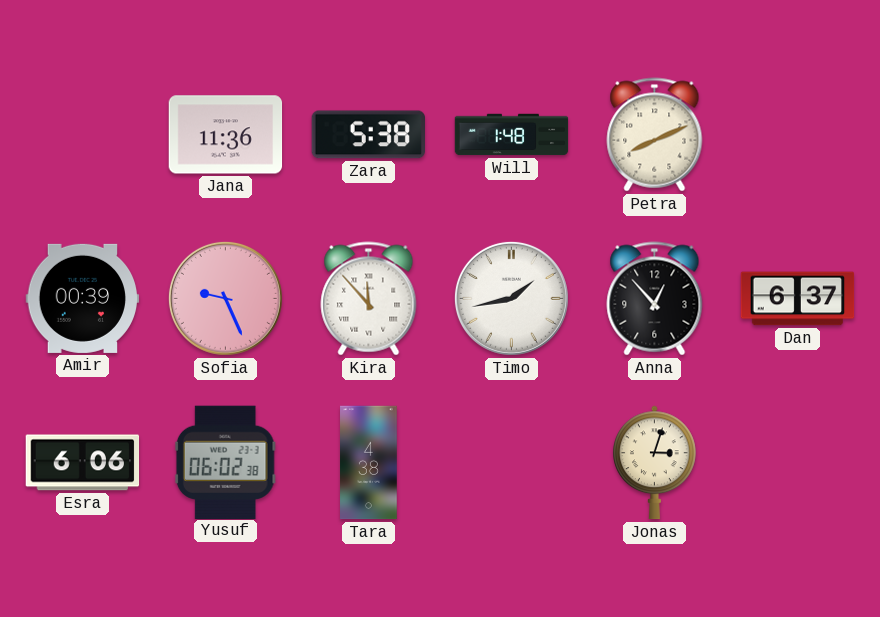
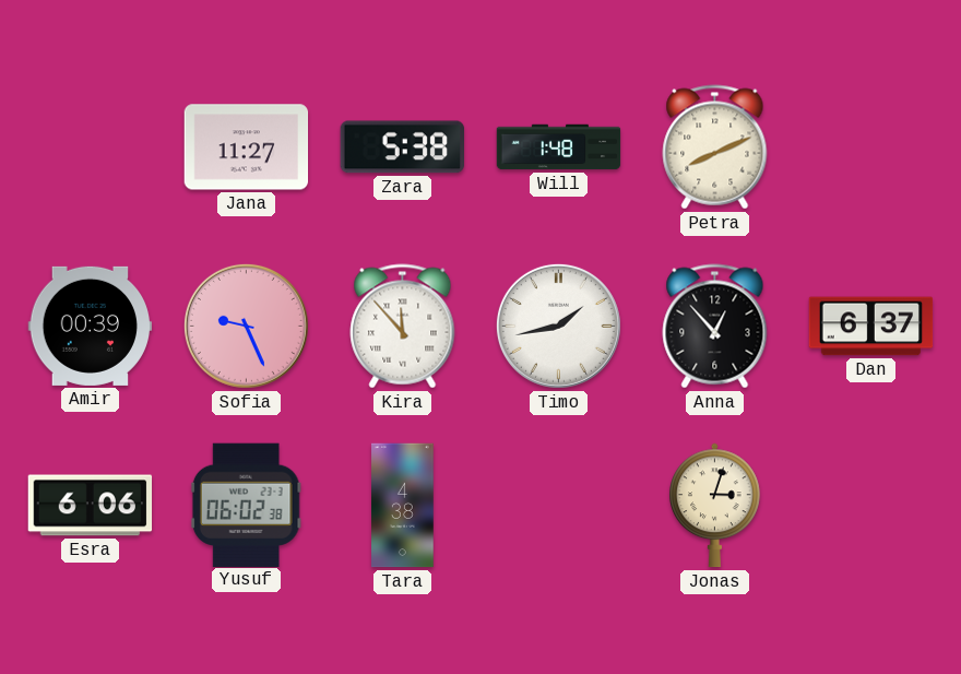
Jana: 11:36 -> 11:27
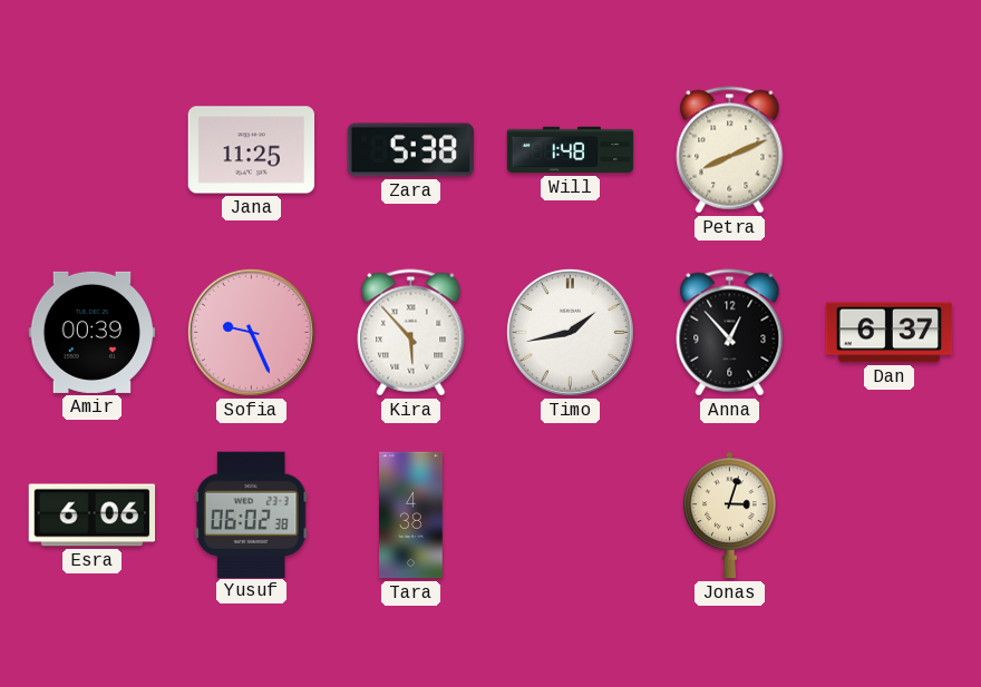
Jana: 11:27 -> 11:25
Kira: 11:53 -> 5:53
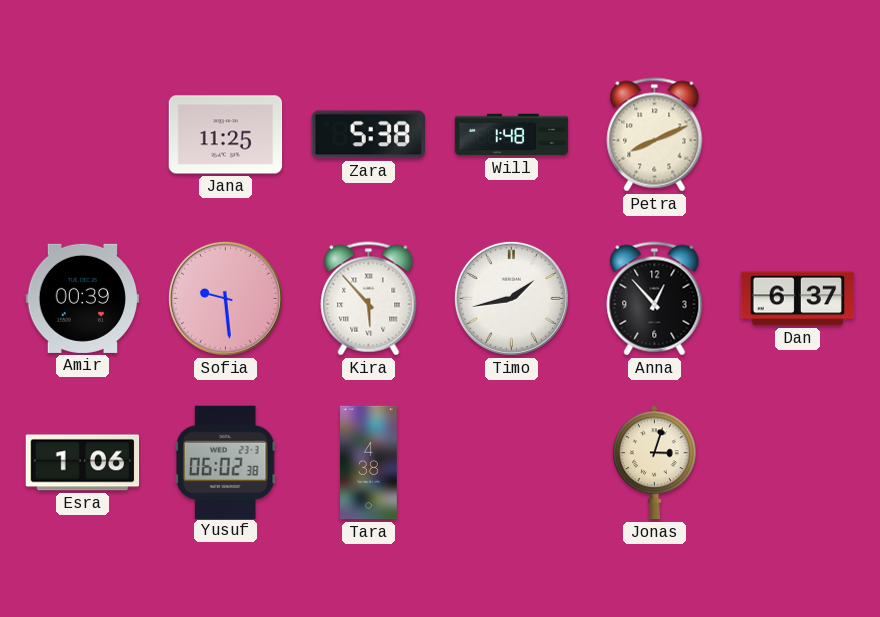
Sofia: 9:26 -> 9:29
Esra: 6:06 -> 1:06
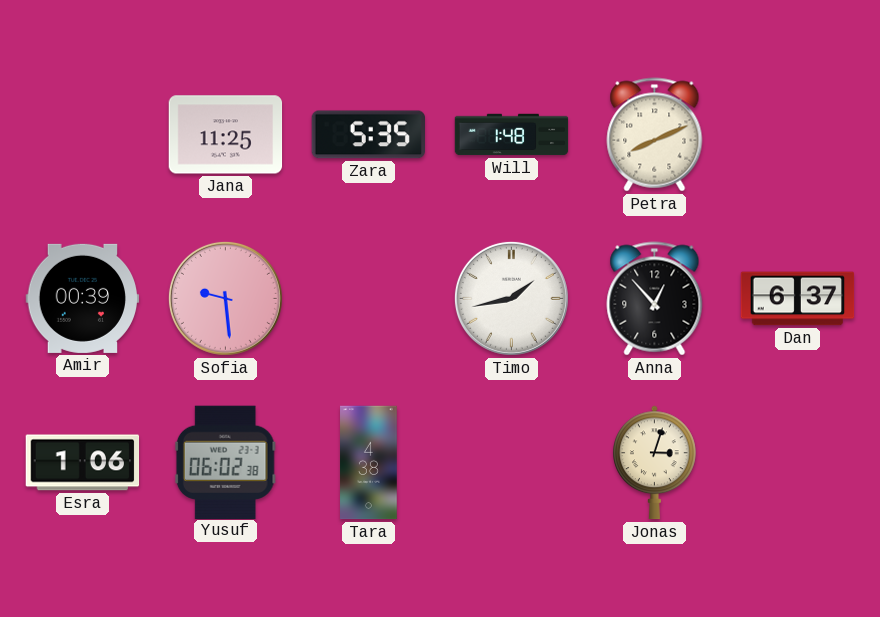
Zara: 5:38 -> 5:35
Kira: 5:53 -> none
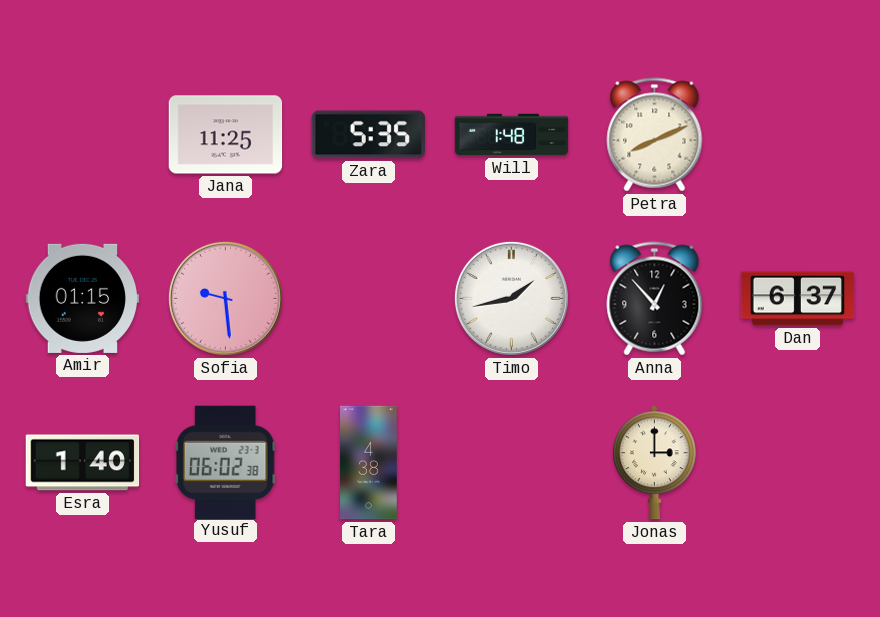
Amir: 00:39 -> 01:15
Esra: 1:06 -> 1:40
Jonas: 3:03 -> 3:00
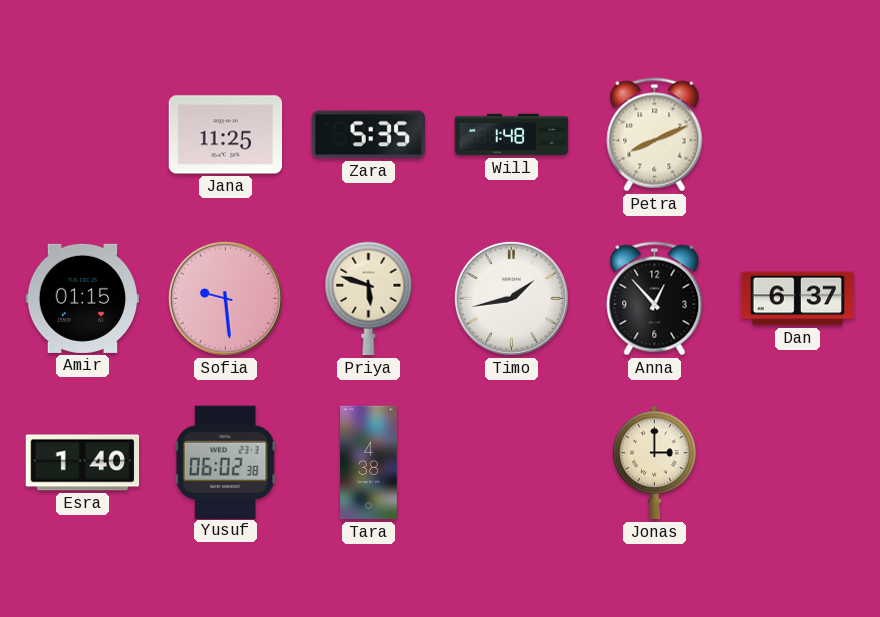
Priya: none -> 5:48
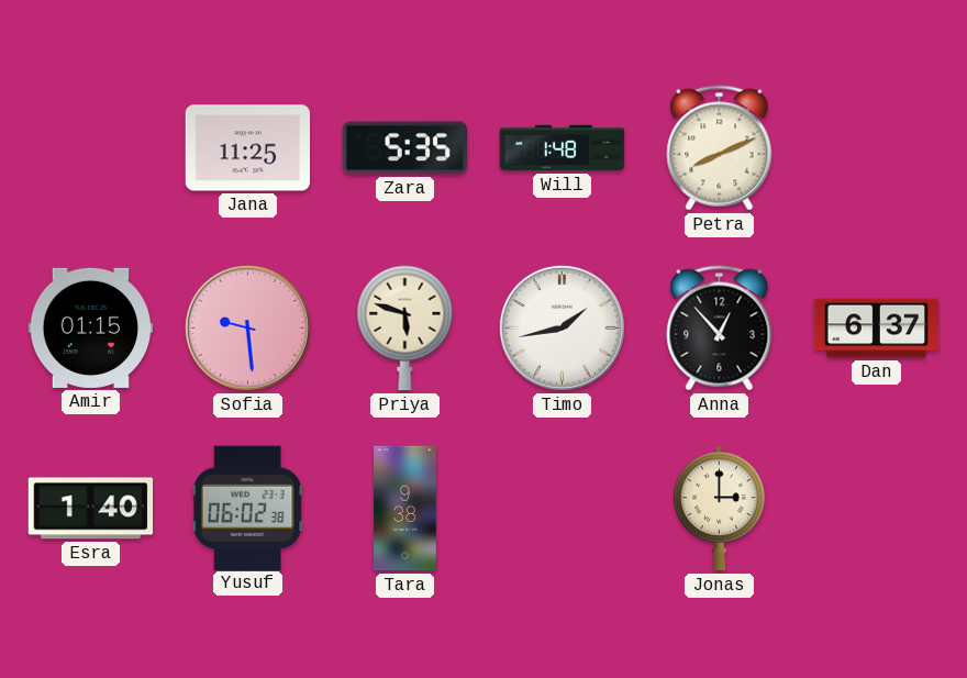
Tara: 4:38 -> 9:38
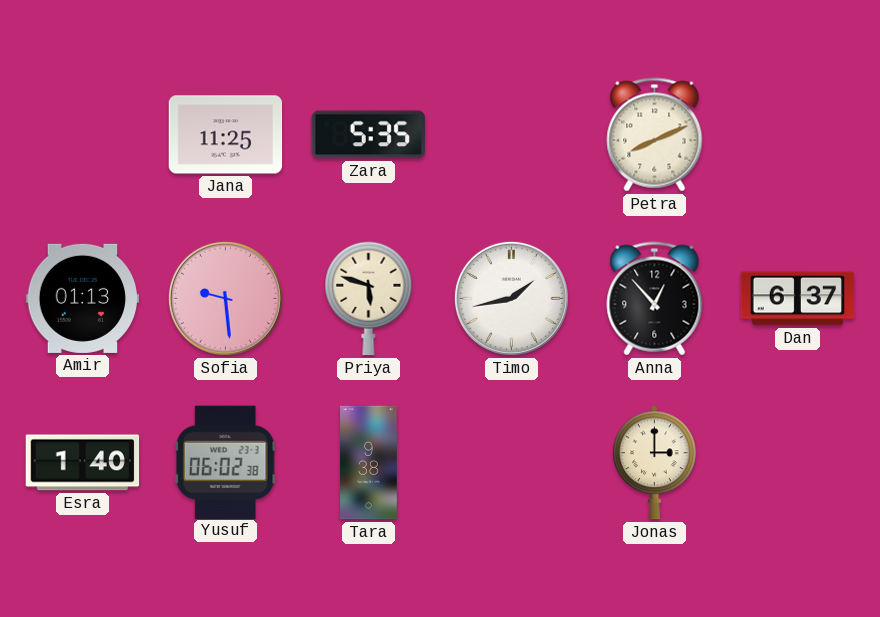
Will: 1:48 -> none
Amir: 01:15 -> 01:13
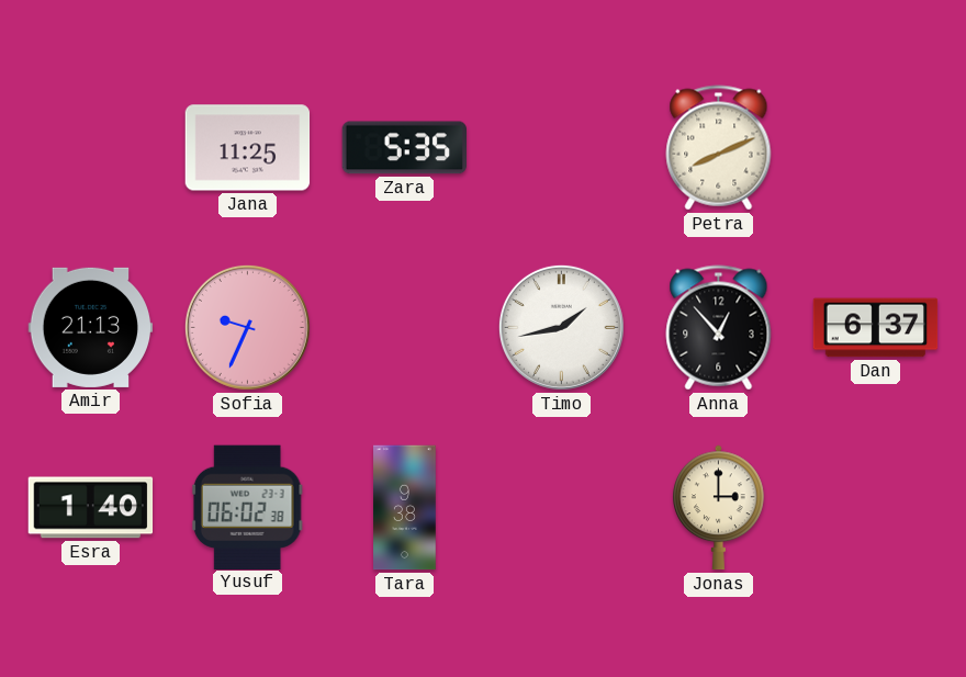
Amir: 01:13 -> 21:13
Sofia: 9:29 -> 9:34
Priya: 5:48 -> none
